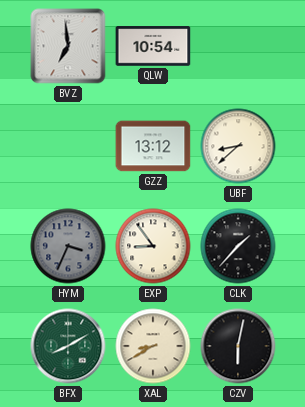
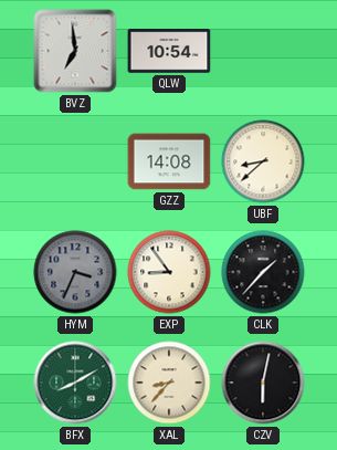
GZZ: 13:12 -> 14:08
XAL: 8:40 -> 8:37
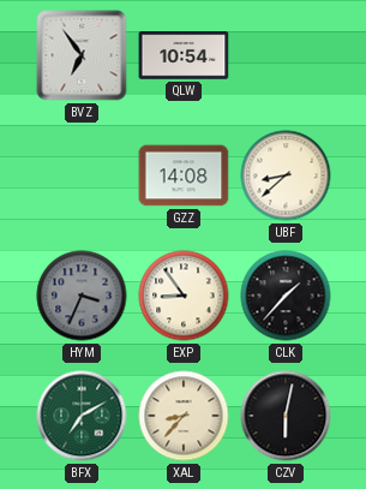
BVZ: 6:59 -> 6:54
BFX: 8:10 -> 7:10
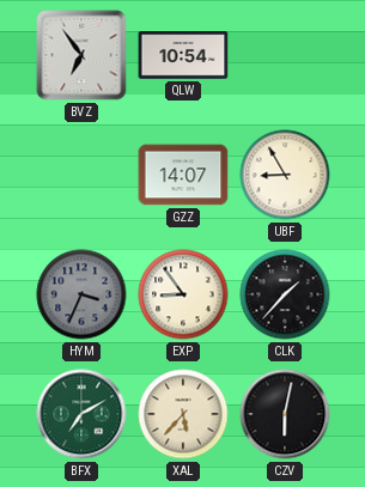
GZZ: 14:08 -> 14:07
UBF: 8:38 -> 8:55
XAL: 8:37 -> 5:37
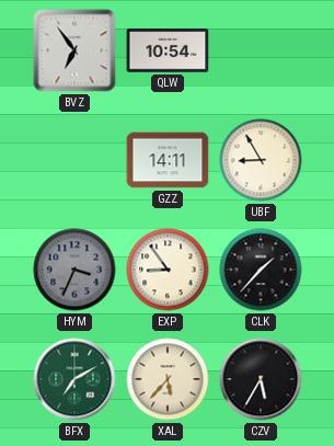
GZZ: 14:07 -> 14:11
CZV: 6:02 -> 5:35
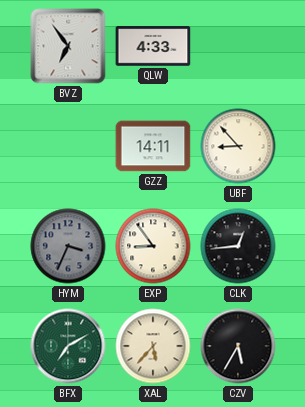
QLW: 10:54 -> 4:33
UBF: 8:55 -> 8:53
CLK: 1:37 -> 12:44
